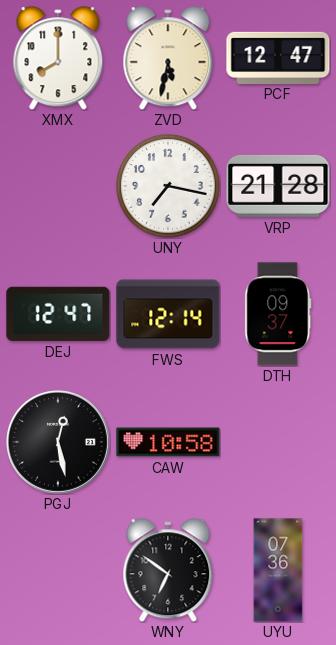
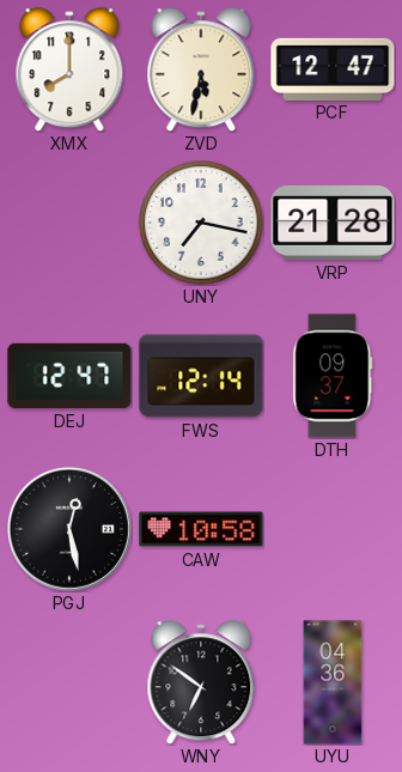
UYU: 07:36 -> 04:36
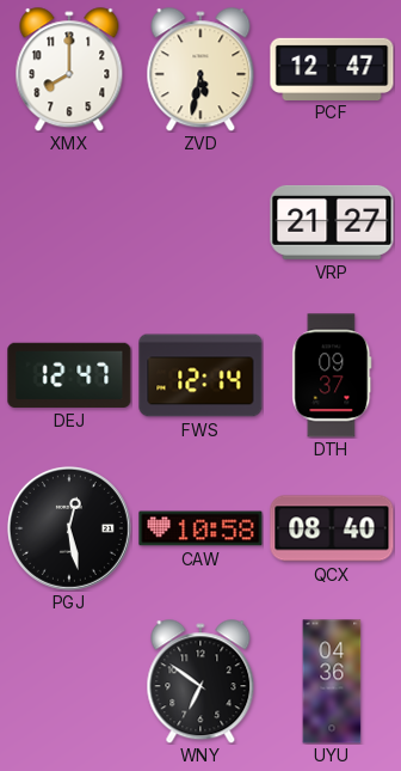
UNY: 7:17 -> none
VRP: 21:28 -> 21:27
QCX: none -> 08:40
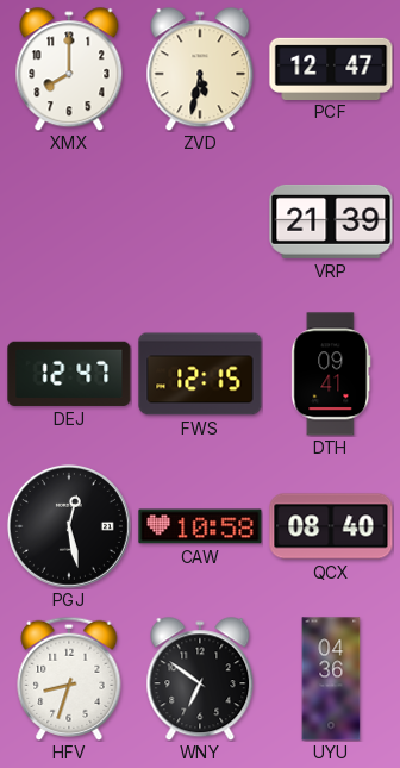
VRP: 21:27 -> 21:39
FWS: 12:14 -> 12:15
DTH: 09:37 -> 09:41
HFV: none -> 8:33
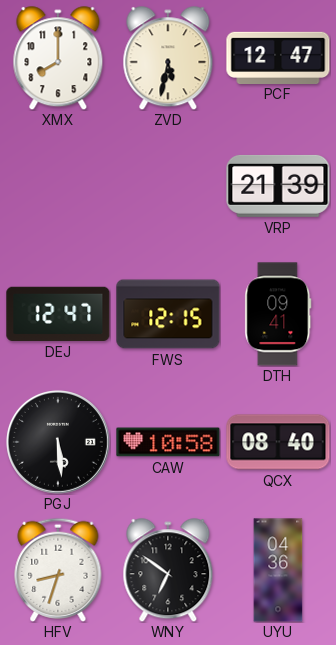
PGJ: 12:28 -> 5:29
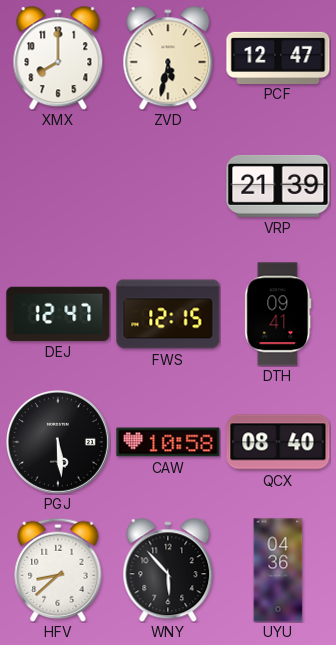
HFV: 8:33 -> 8:38
WNY: 6:51 -> 5:53
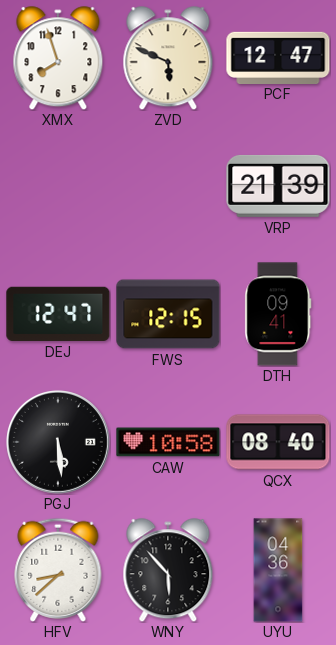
XMX: 8:00 -> 7:57
ZVD: 5:32 -> 5:49
